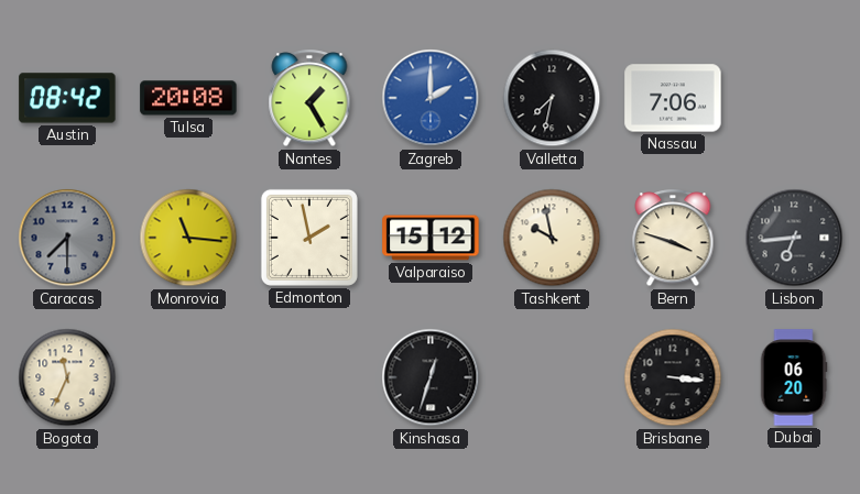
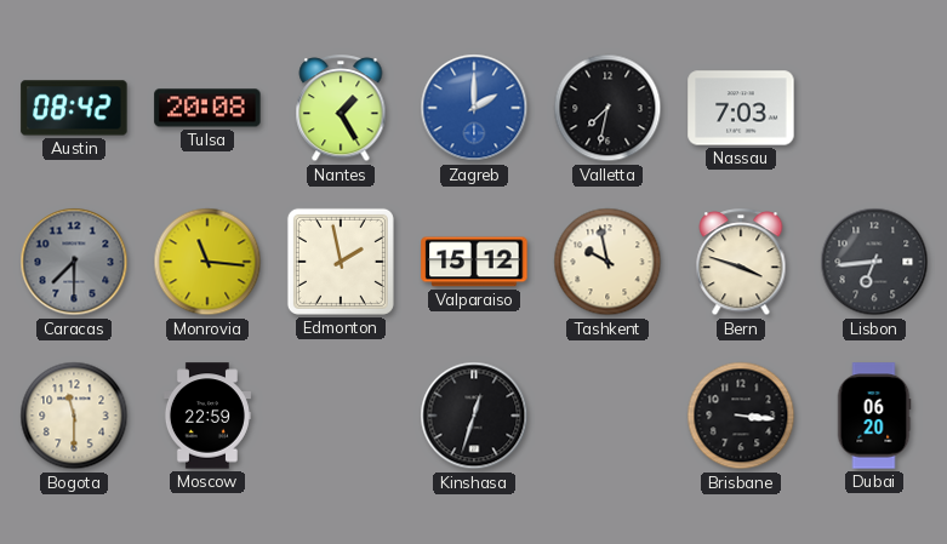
Nassau: 7:06 -> 7:03
Bogota: 11:34 -> 11:30
Moscow: none -> 22:59
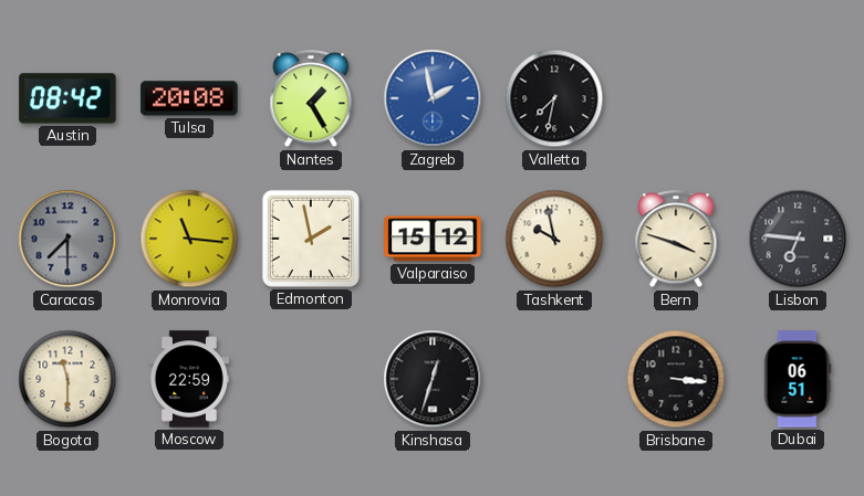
Zagreb: 2:00 -> 1:58
Nassau: 7:03 -> none
Lisbon: 6:44 -> 6:46
Dubai: 06:20 -> 06:51
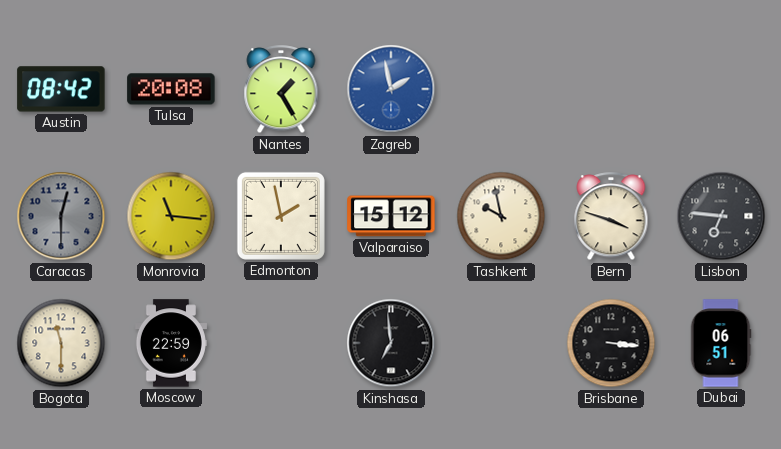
Valletta: 7:32 -> none
Caracas: 7:30 -> 12:30
Kinshasa: 12:33 -> 6:59
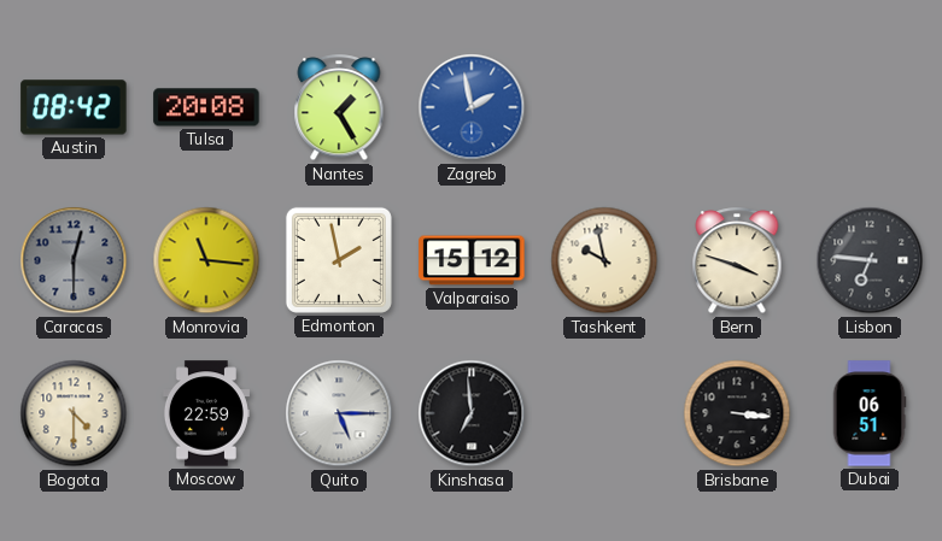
Bogota: 11:30 -> 4:30
Quito: none -> 5:15
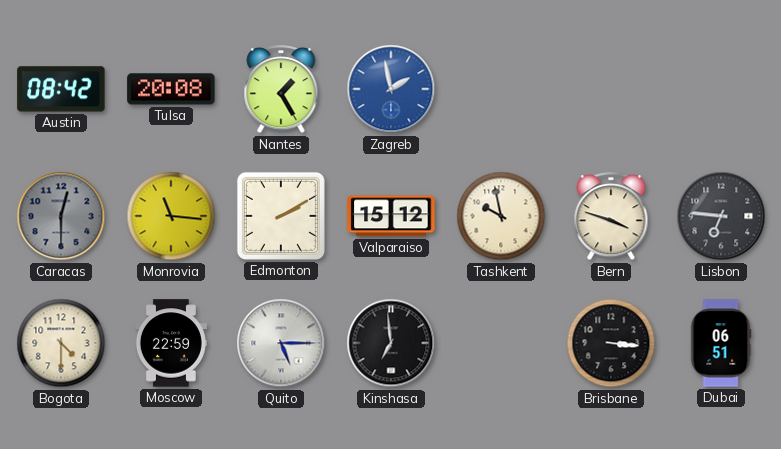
Edmonton: 1:58 -> 2:10
